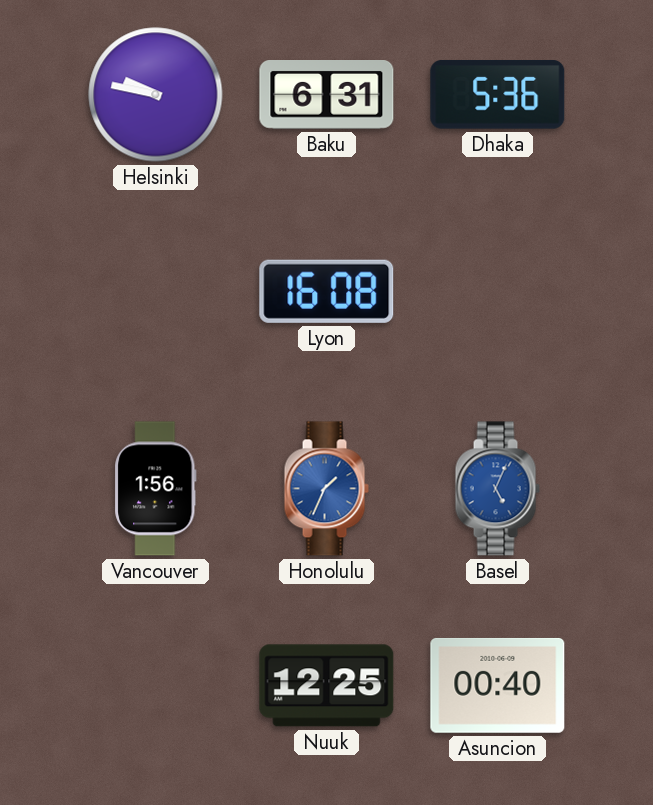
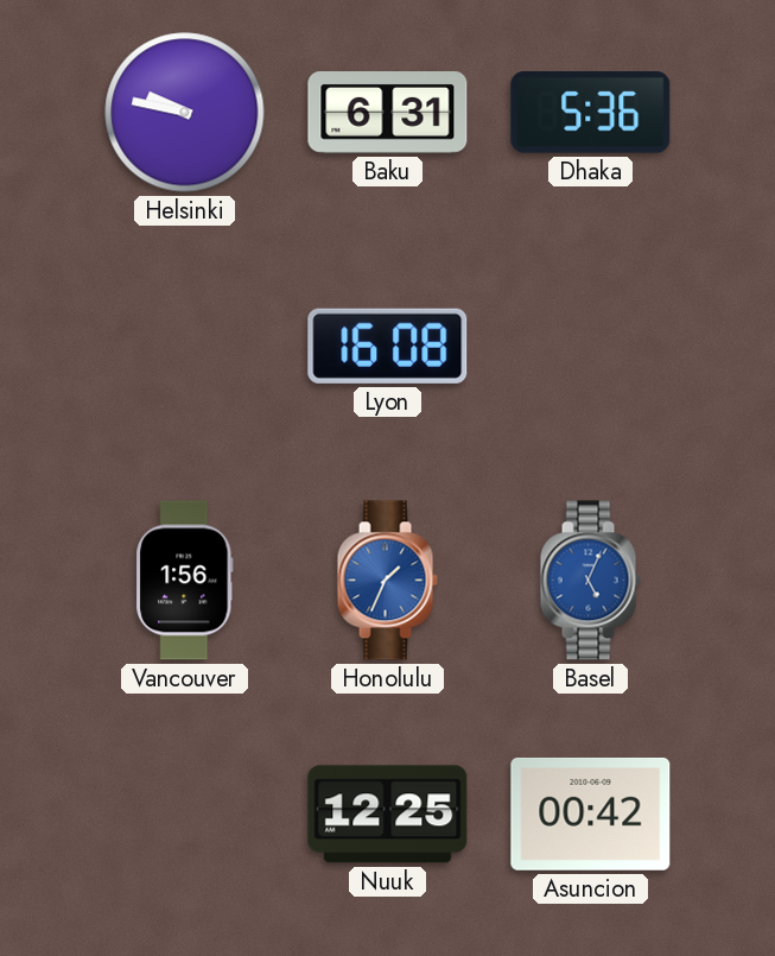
Asuncion: 00:40 -> 00:42
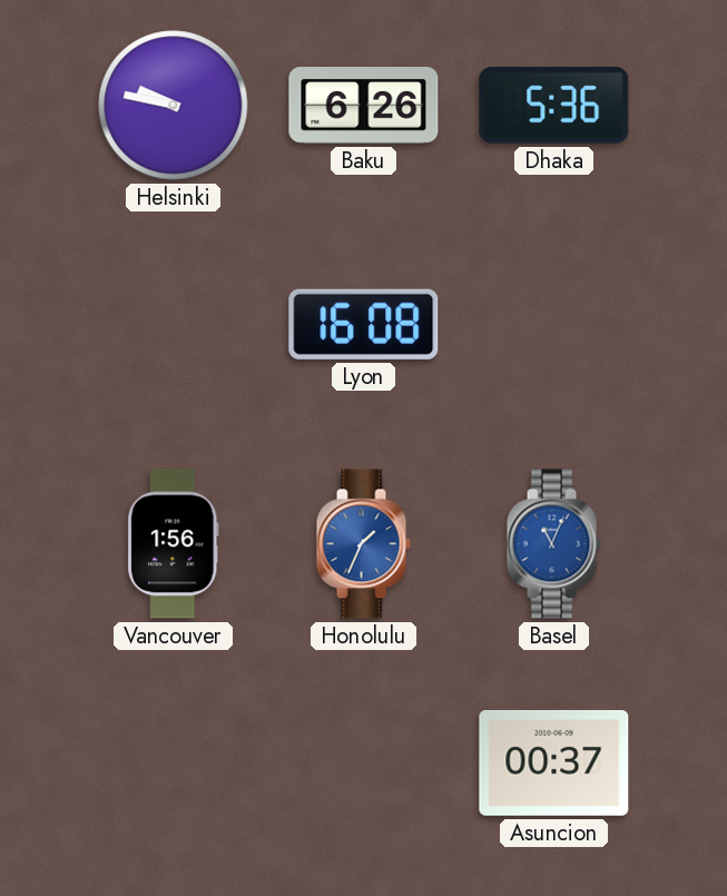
Baku: 6:31 -> 6:26
Basel: 5:04 -> 11:04
Nuuk: 12:25 -> none
Asuncion: 00:42 -> 00:37
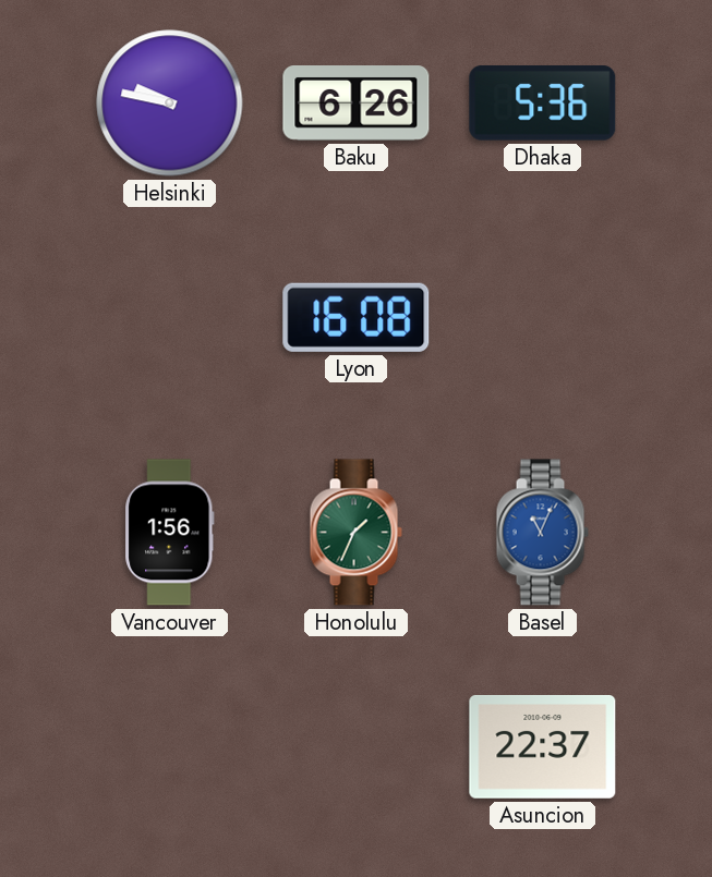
Honolulu dial: blue -> green
Asuncion: 00:37 -> 22:37
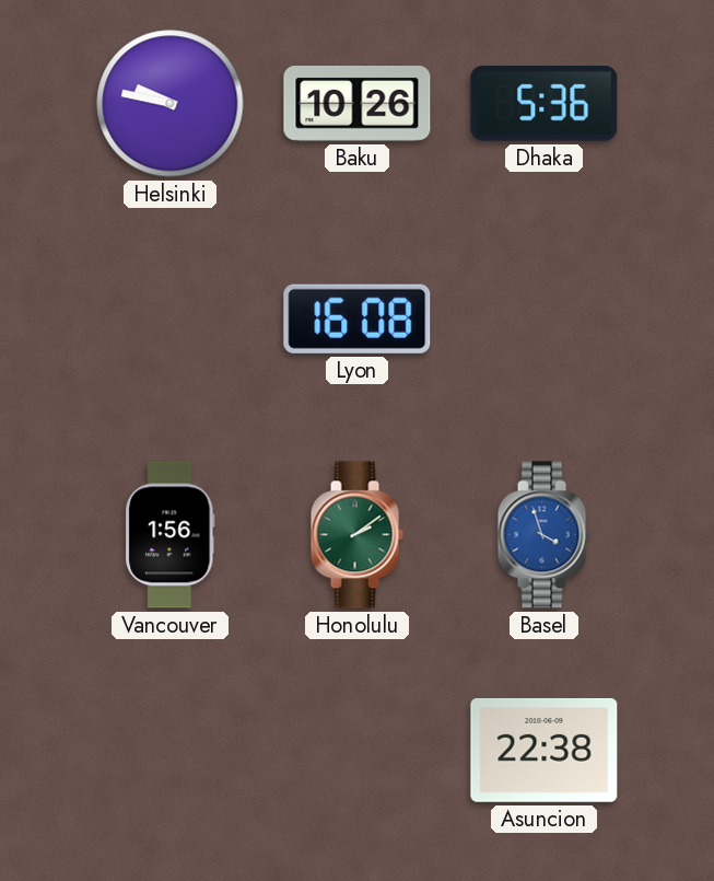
Baku: 6:26 -> 10:26
Honolulu: 1:34 -> 2:09
Basel: 11:04 -> 3:57
Asuncion: 22:37 -> 22:38
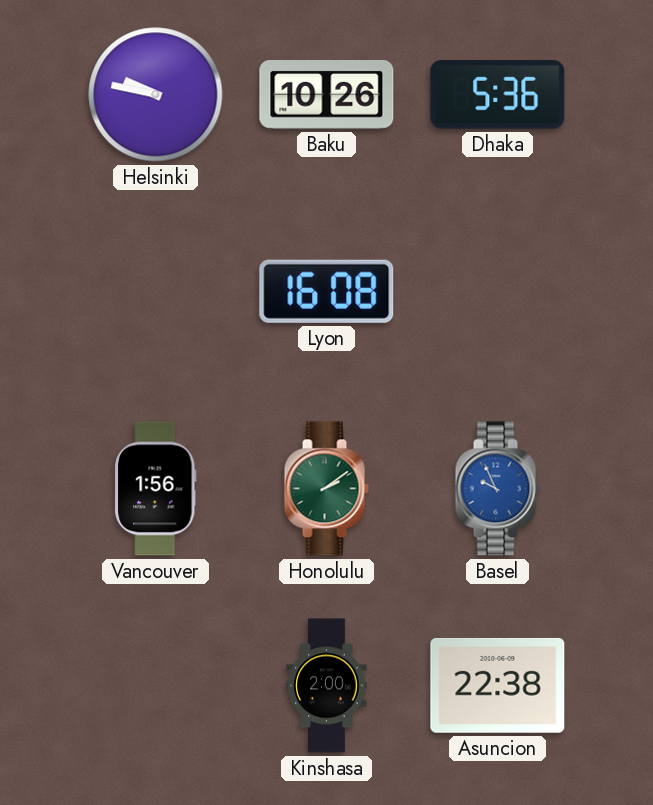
Basel: 3:57 -> 9:56
Kinshasa: none -> 2:00
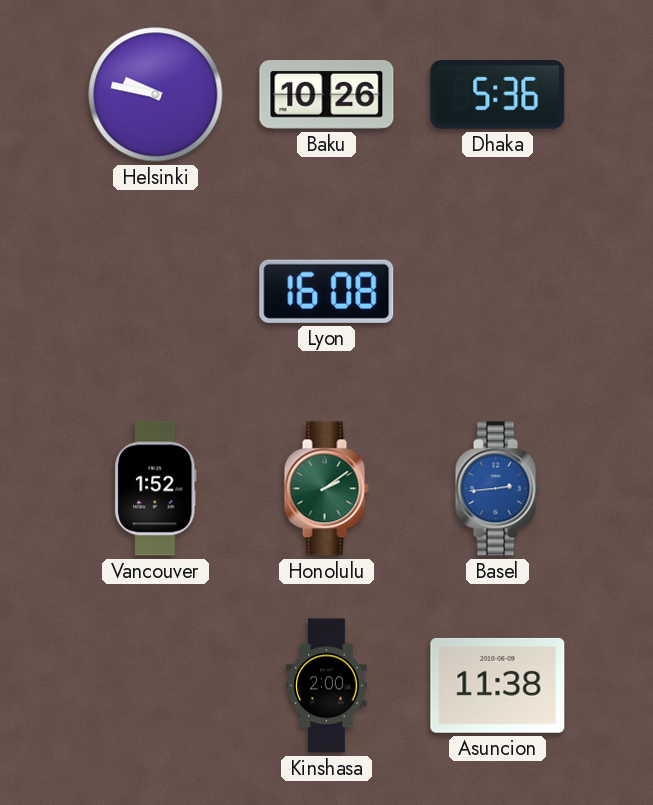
Vancouver: 1:56 -> 1:52
Basel: 9:56 -> 2:44
Asuncion: 22:38 -> 11:38
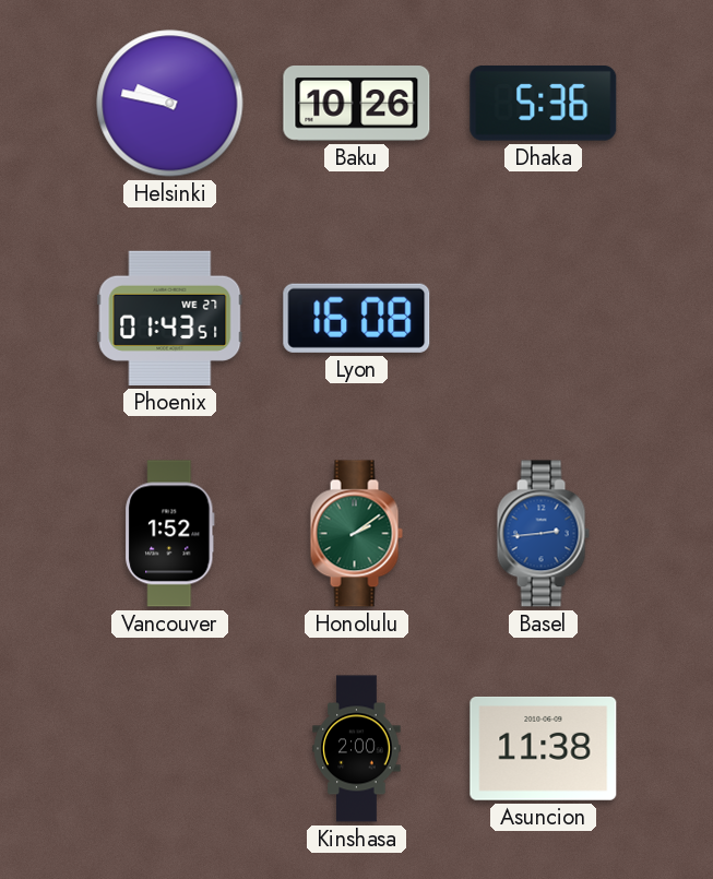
Phoenix: none -> 01:43
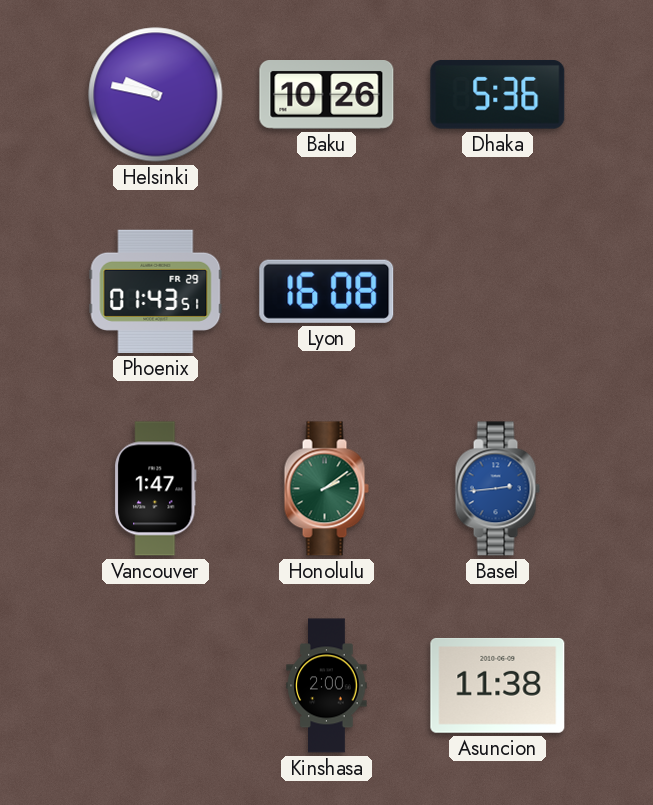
Phoenix date: WE 27 -> FR 29
Vancouver: 1:52 -> 1:47
